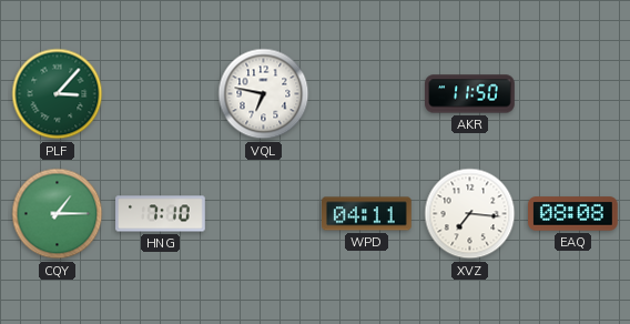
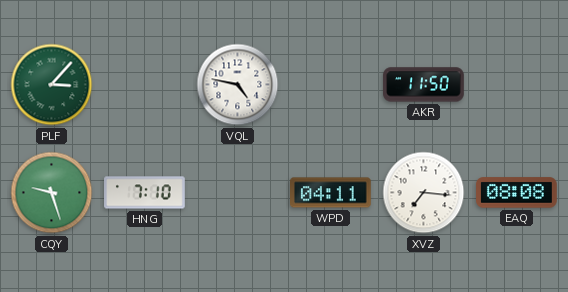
VQL: 6:47 -> 4:47
CQY: 1:15 -> 9:27
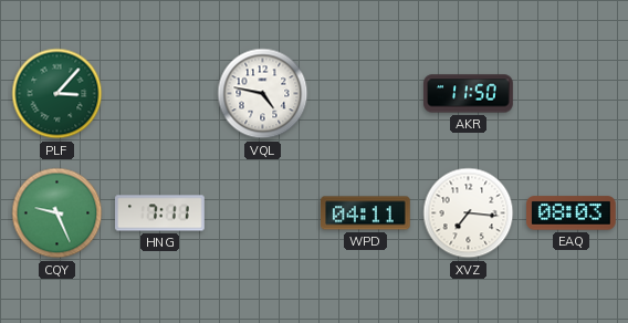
CQY: 9:27 -> 9:26
HNG: 7:10 -> 7:11
EAQ: 08:08 -> 08:03
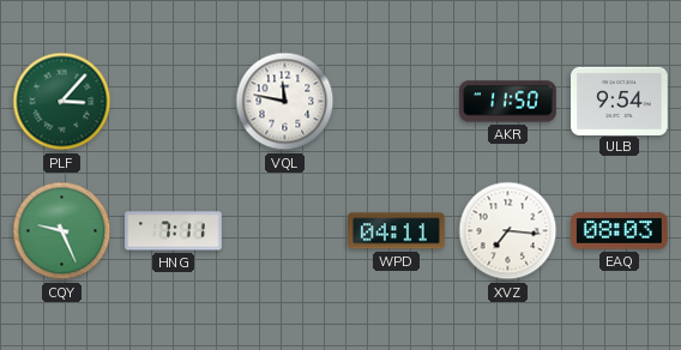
VQL: 4:47 -> 11:47
ULB: none -> 9:54
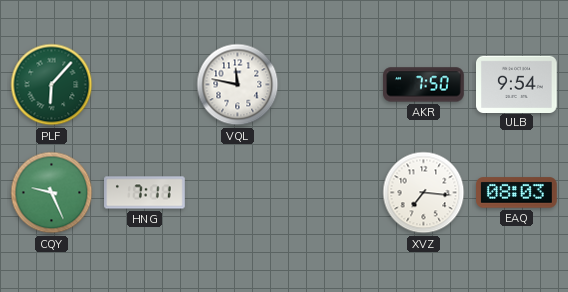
PLF: 3:07 -> 6:07
AKR: 11:50 -> 7:50
WPD: 04:11 -> none
